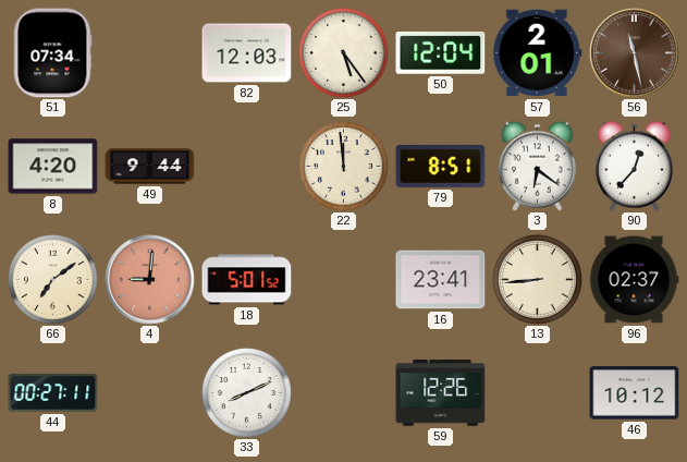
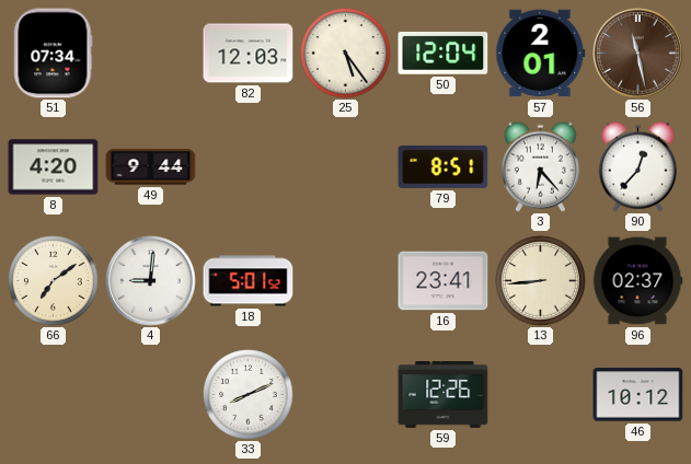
22: 11:59 -> none
3: 6:21 -> 6:23
4 dial: salmon -> white
44: 00:27 -> none
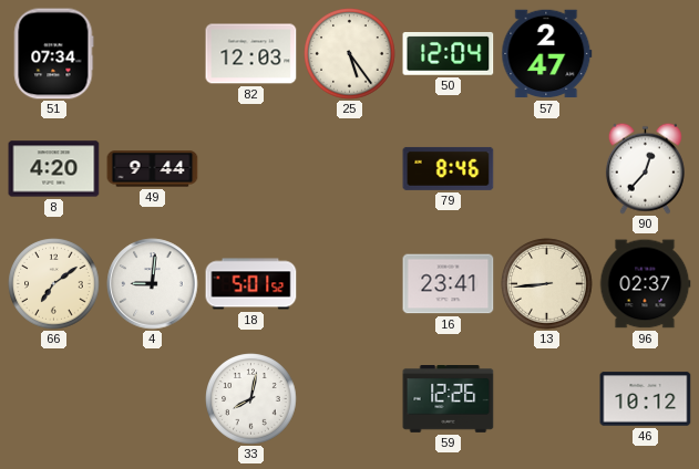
57: 2:01 -> 2:47
56: 11:28 -> none
79: 8:51 -> 8:46
3: 6:23 -> none
33: 8:11 -> 8:02
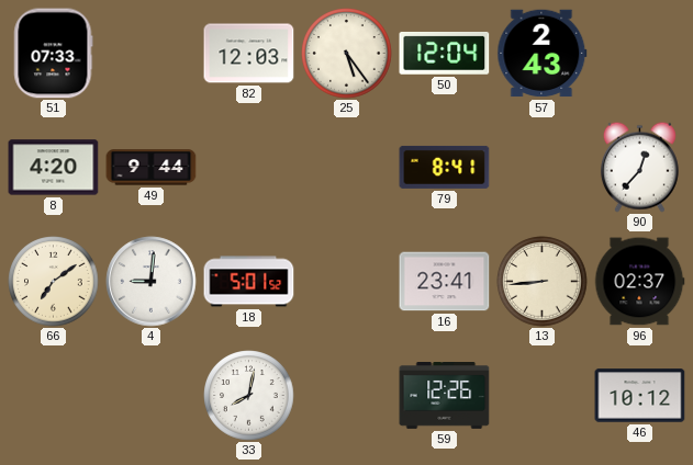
51: 07:34 -> 07:33
57: 2:47 -> 2:43
79: 8:46 -> 8:41
